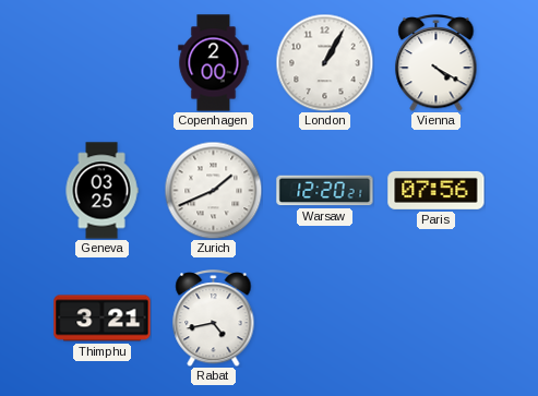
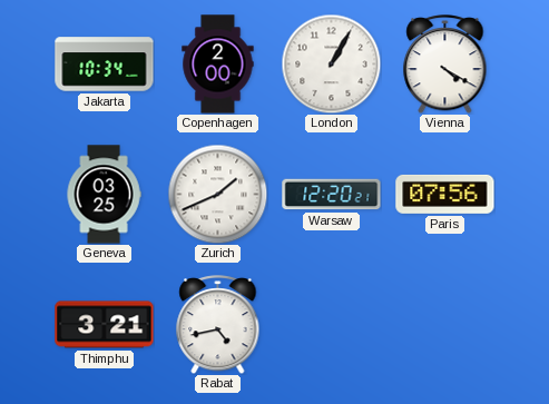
Jakarta: none -> 10:34
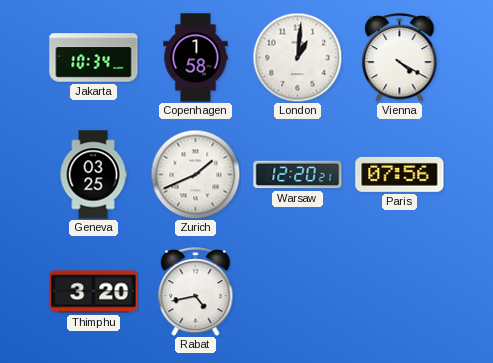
Copenhagen: 2:00 -> 1:58
London: 1:05 -> 1:01
Thimphu: 3:21 -> 3:20
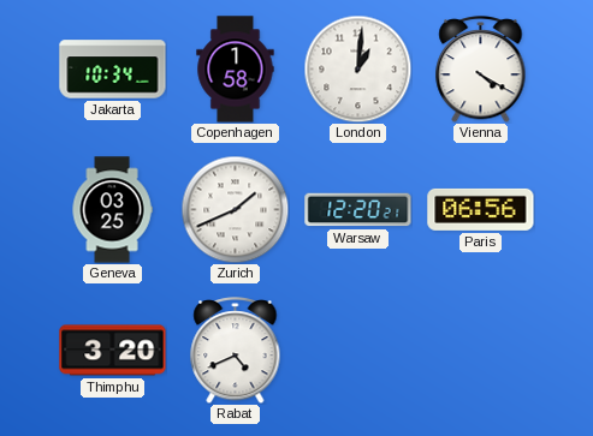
Paris: 07:56 -> 06:56
Rabat: 4:43 -> 4:41
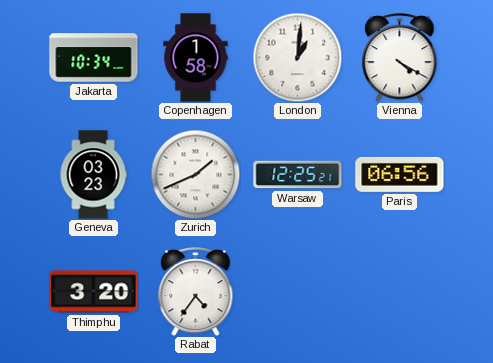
Geneva: 03:25 -> 03:23
Warsaw: 12:20 -> 12:25
Rabat: 4:41 -> 4:36
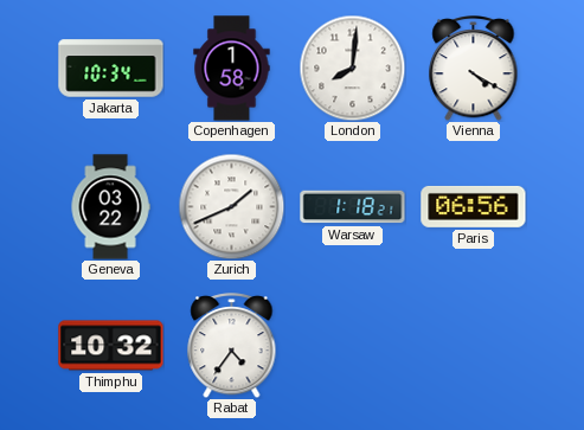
London: 1:01 -> 8:01
Geneva: 03:23 -> 03:22
Warsaw: 12:25 -> 1:18
Thimphu: 3:20 -> 10:32
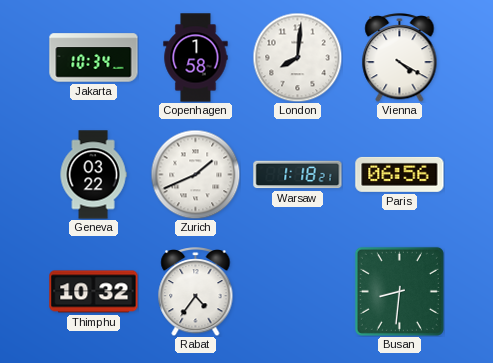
Busan: none -> 8:31
